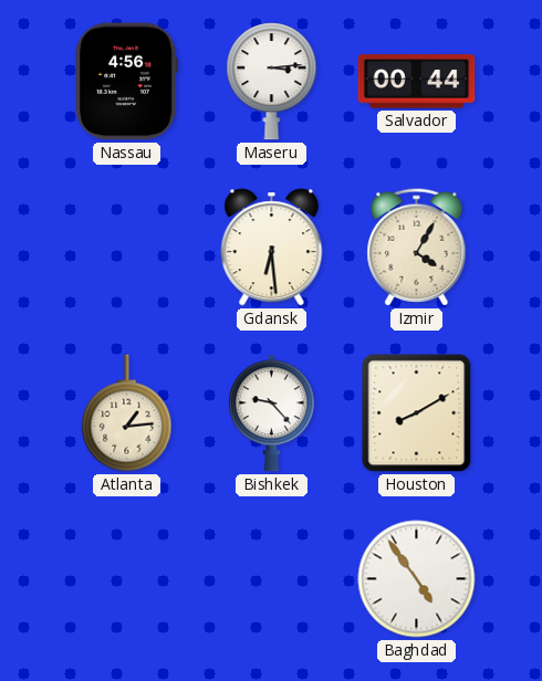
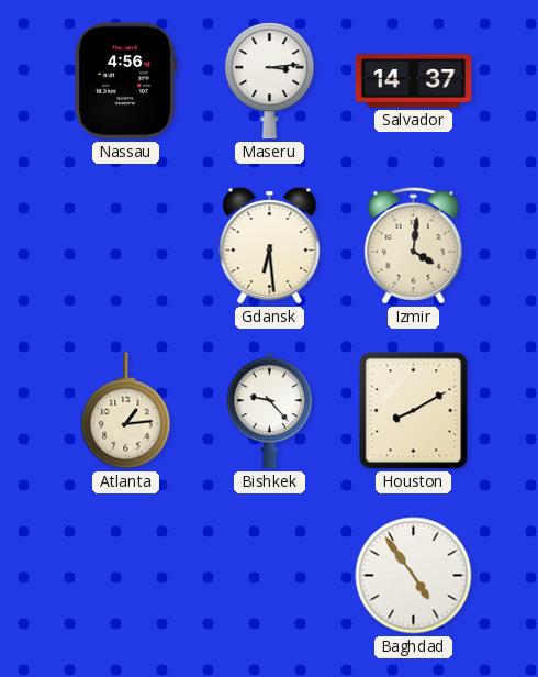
Salvador: 00:44 -> 14:37
Izmir: 4:05 -> 4:01
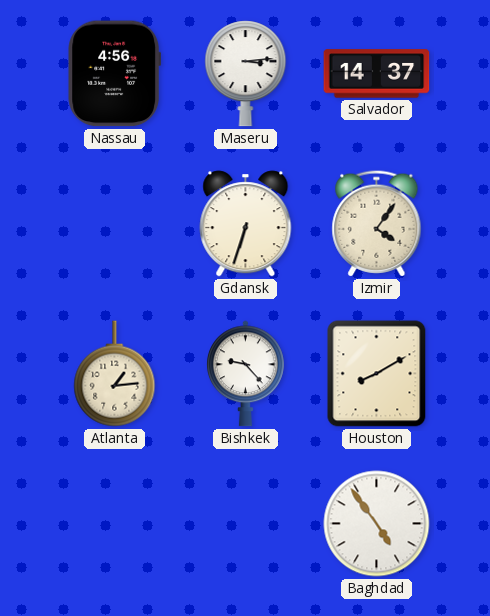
Gdansk: 6:29 -> 6:33
Izmir: 4:01 -> 4:06
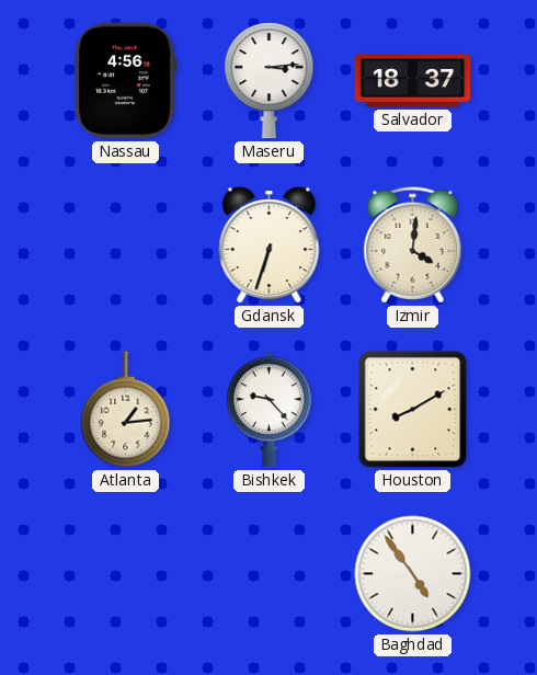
Salvador: 14:37 -> 18:37
Izmir: 4:06 -> 4:01
